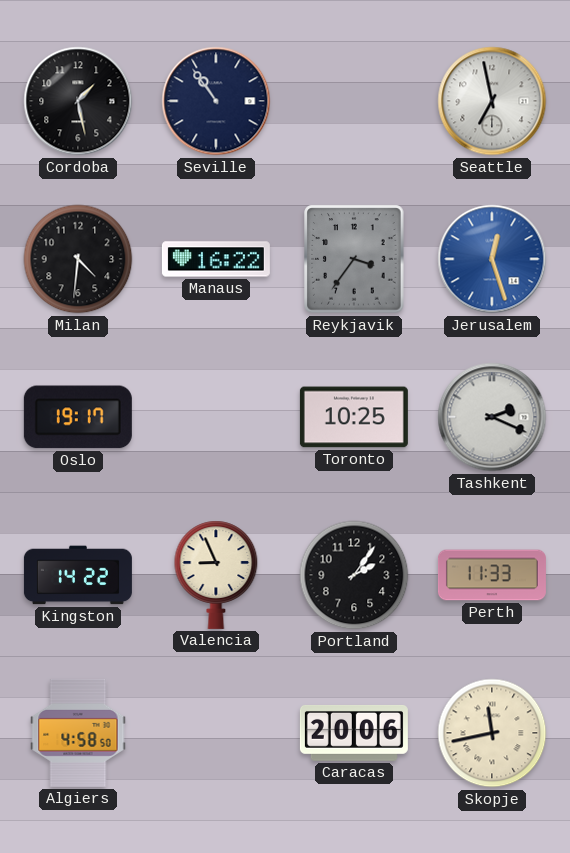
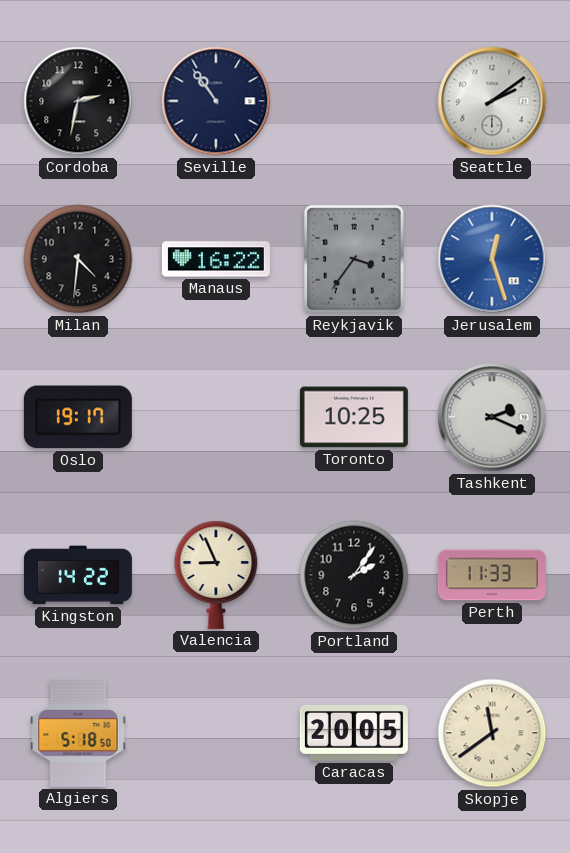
Cordoba: 1:28 -> 2:32
Seattle: 6:58 -> 2:09
Algiers: 4:58 -> 5:18
Caracas: 20:06 -> 20:05
Skopje: 11:43 -> 11:39
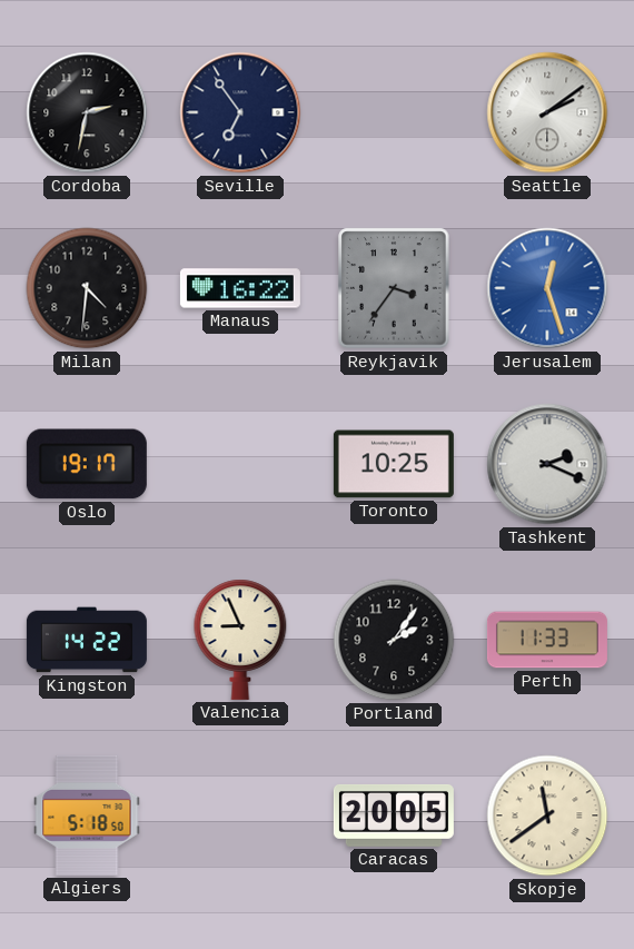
Seville: 10:54 -> 6:54
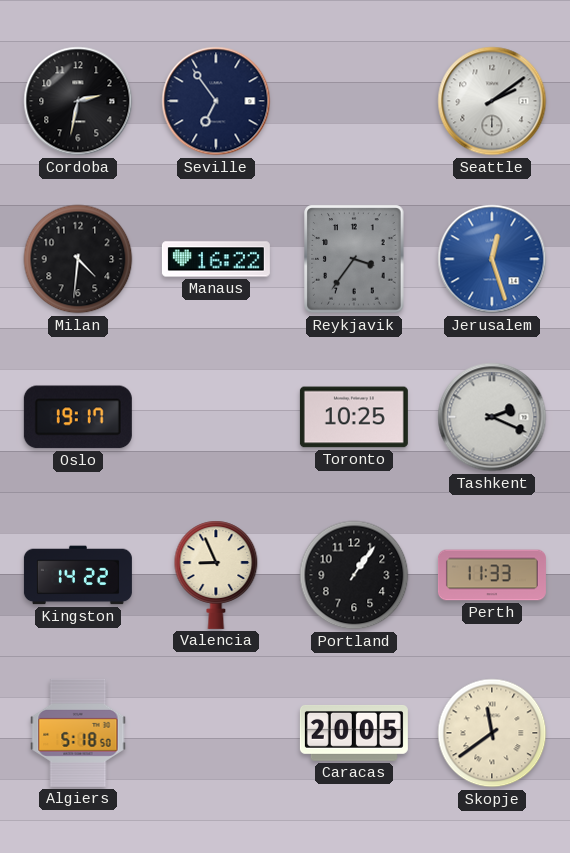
Portland: 2:06 -> 1:06
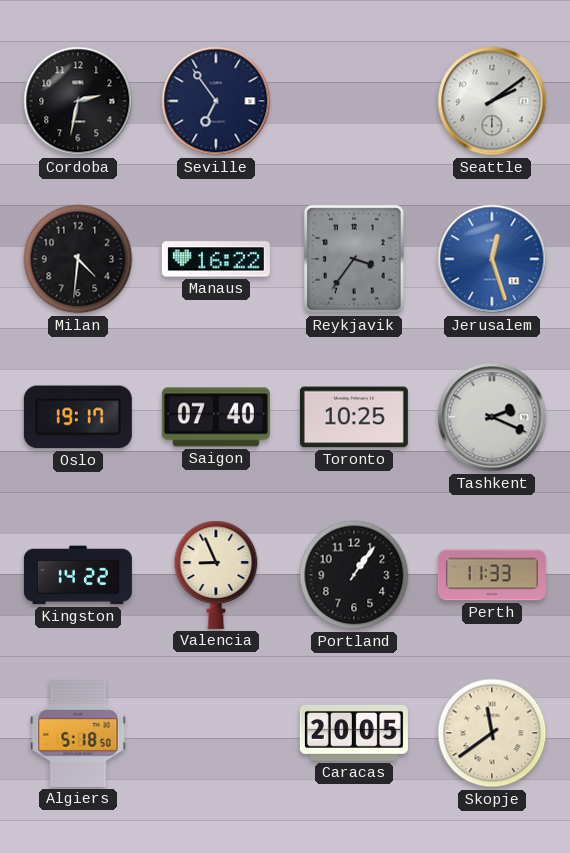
Saigon: none -> 07:40
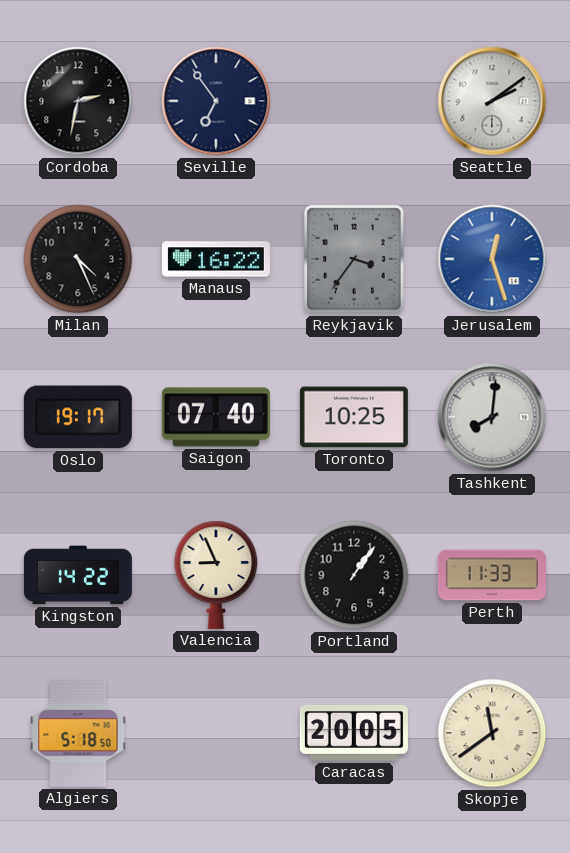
Milan: 4:31 -> 4:26
Tashkent: 2:19 -> 8:01
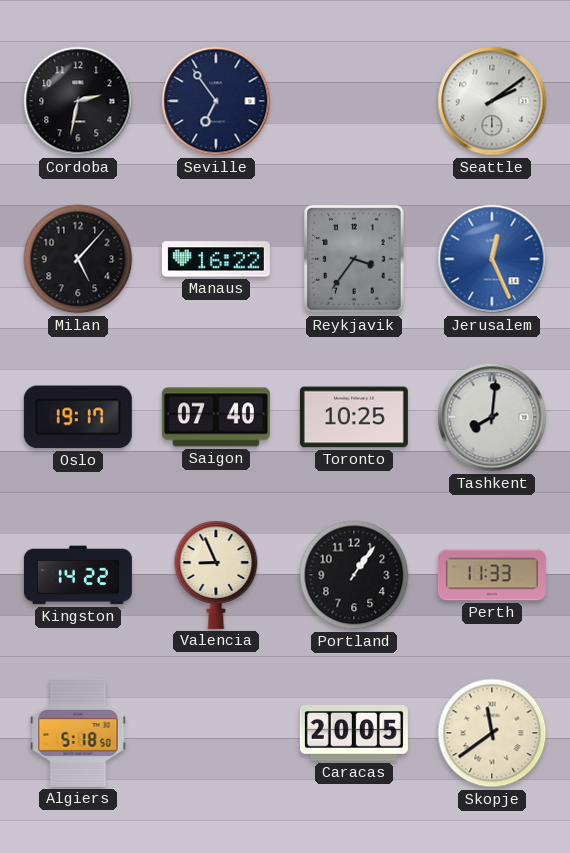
Milan: 4:26 -> 5:07
Jerusalem: 12:27 -> 12:26
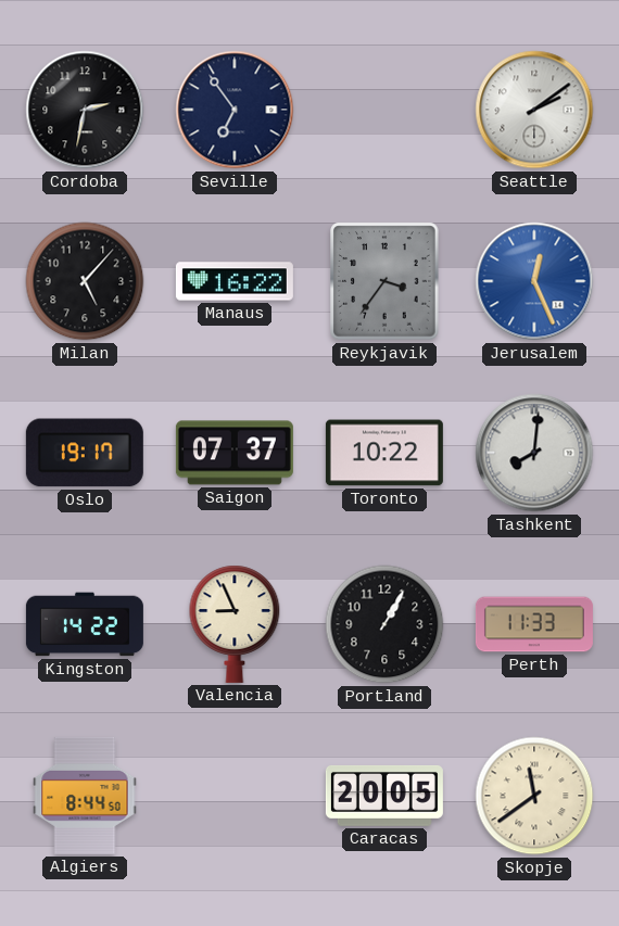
Saigon: 07:40 -> 07:37
Toronto: 10:25 -> 10:22
Portland: 1:06 -> 1:05
Algiers: 5:18 -> 8:44
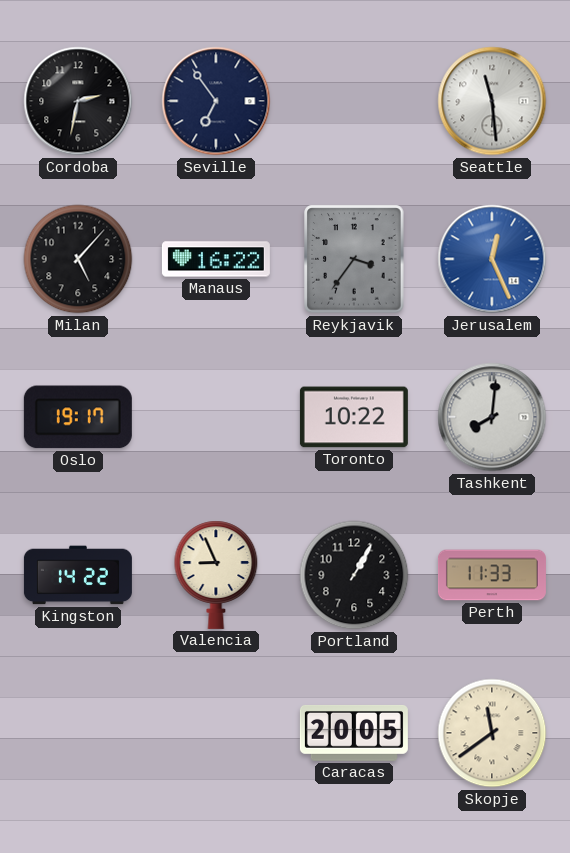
Seattle: 2:09 -> 11:29
Saigon: 07:37 -> none
Algiers: 8:44 -> none
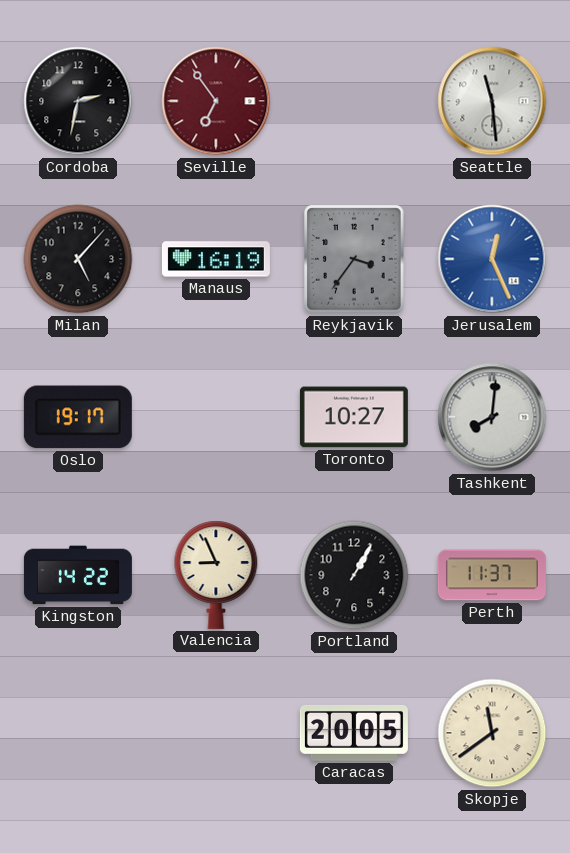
Seville dial: navy -> burgundy
Manaus: 16:22 -> 16:19
Toronto: 10:22 -> 10:27
Perth: 11:33 -> 11:37
